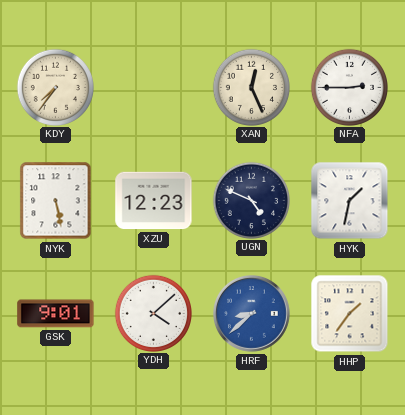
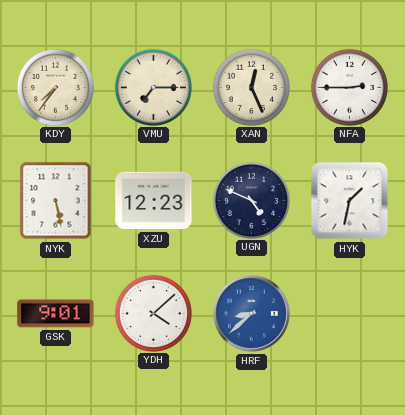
VMU: none -> 7:15
HHP: 1:36 -> none
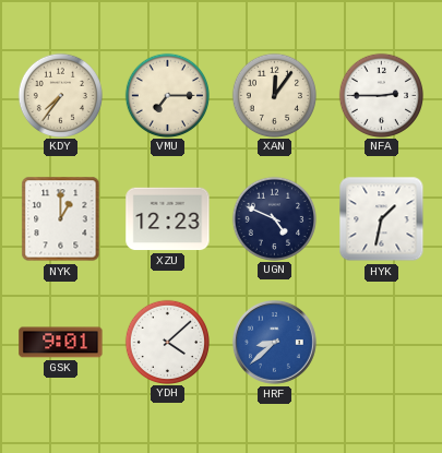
XAN: 12:26 -> 12:06
NYK: 5:28 -> 1:00
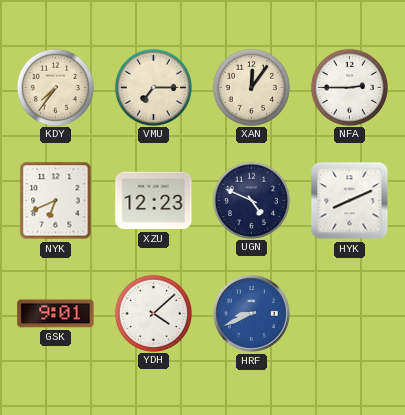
NYK: 1:00 -> 6:41
HYK: 1:32 -> 8:11
HRF: 8:38 -> 8:41
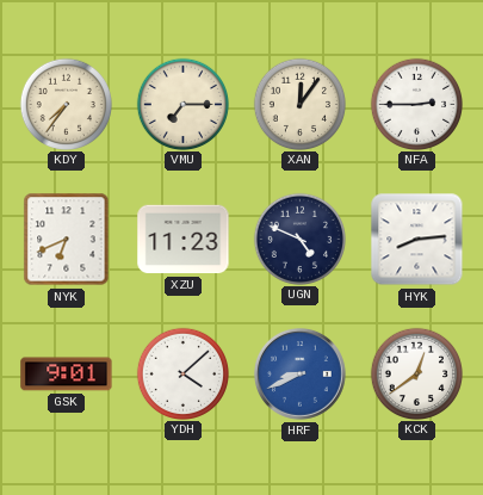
XZU: 12:23 -> 11:23
HYK: 8:11 -> 8:14
KCK: none -> 12:39
